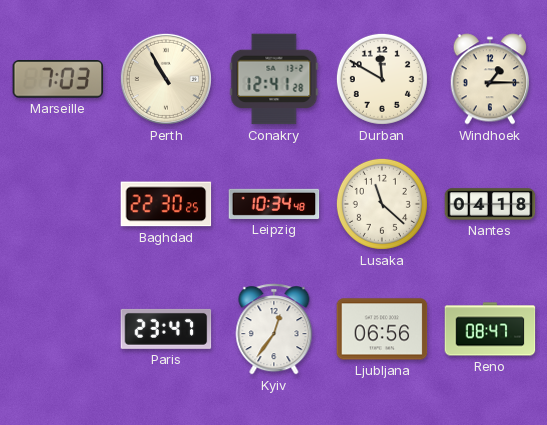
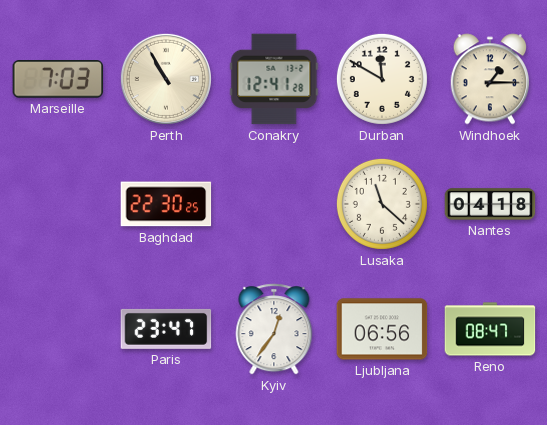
Leipzig: 10:34 -> none
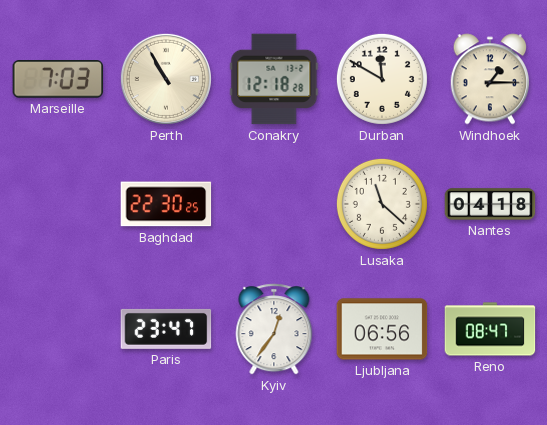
Conakry: 12:41 -> 12:18
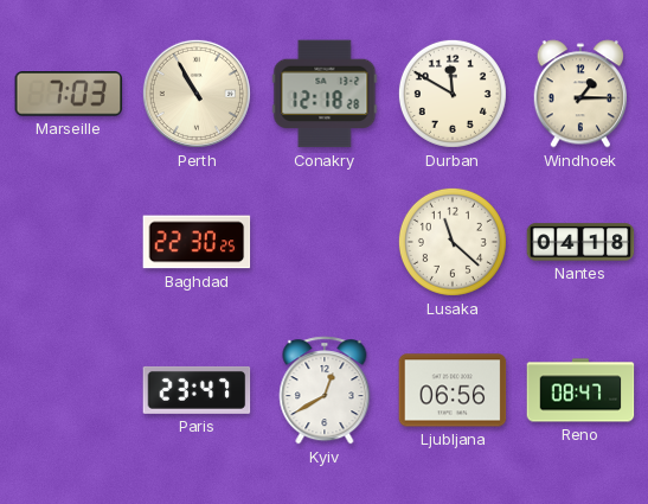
Kyiv: 12:36 -> 12:40
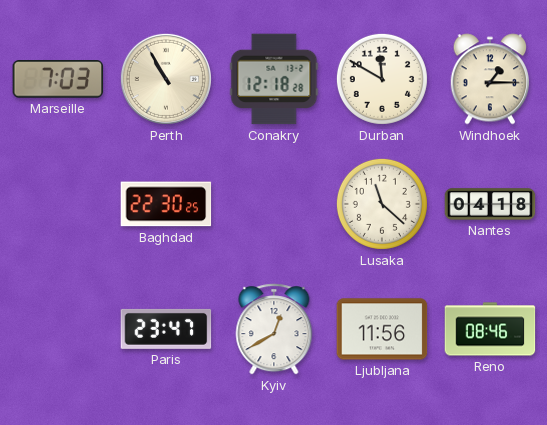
Ljubljana: 06:56 -> 11:56
Reno: 08:47 -> 08:46
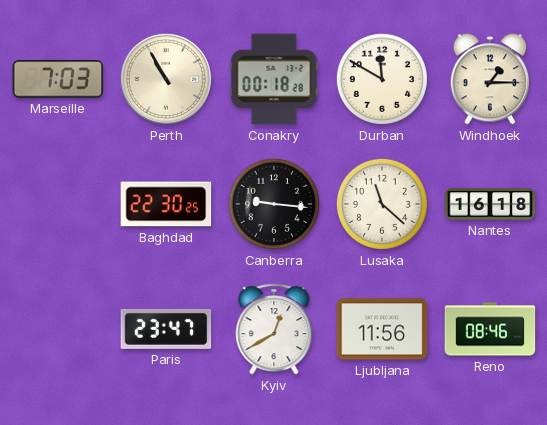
Conakry: 12:18 -> 00:18
Canberra: none -> 9:16
Nantes: 04:18 -> 16:18
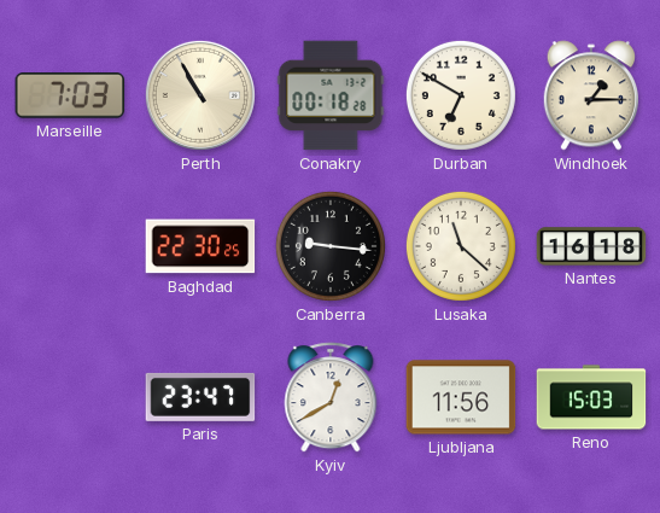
Durban: 11:50 -> 6:50
Reno: 08:46 -> 15:03
